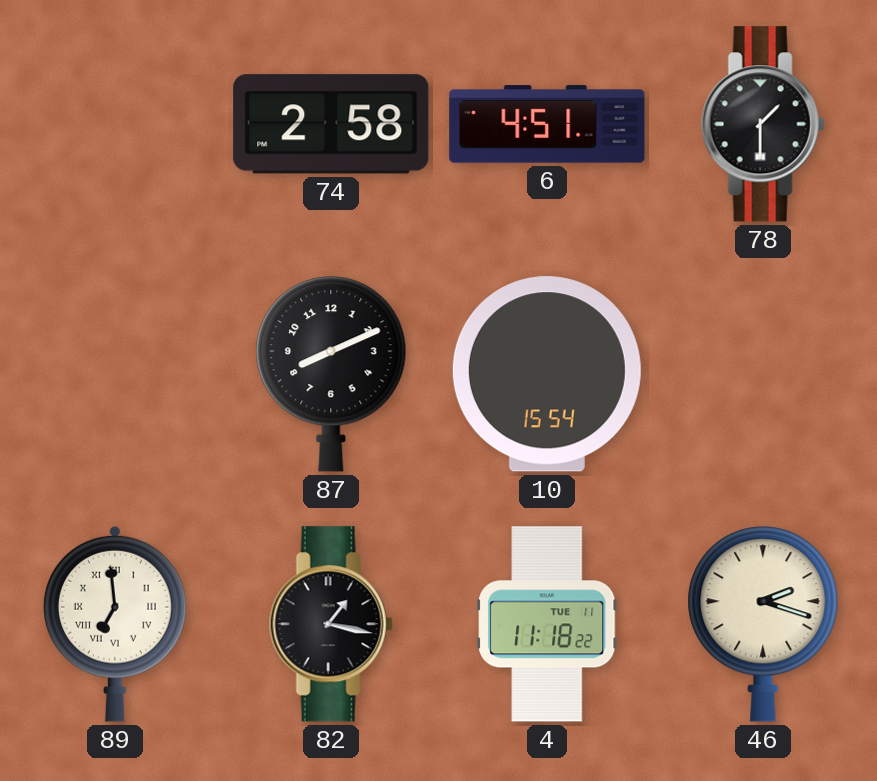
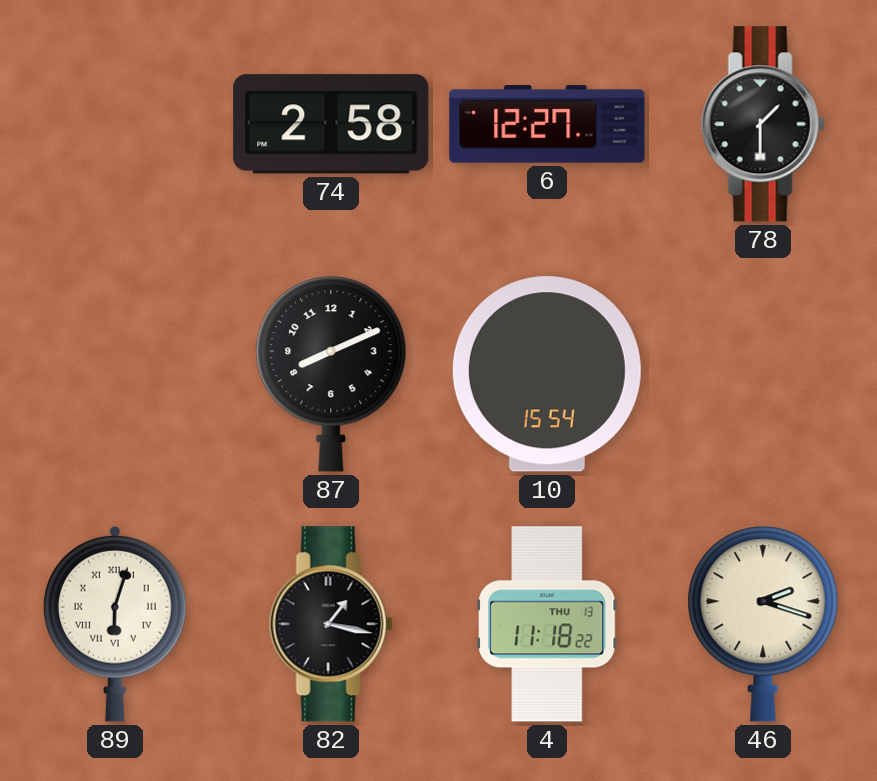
6: 4:51 -> 12:27
89: 6:59 -> 6:03
4 date: TUE 11 -> THU 13
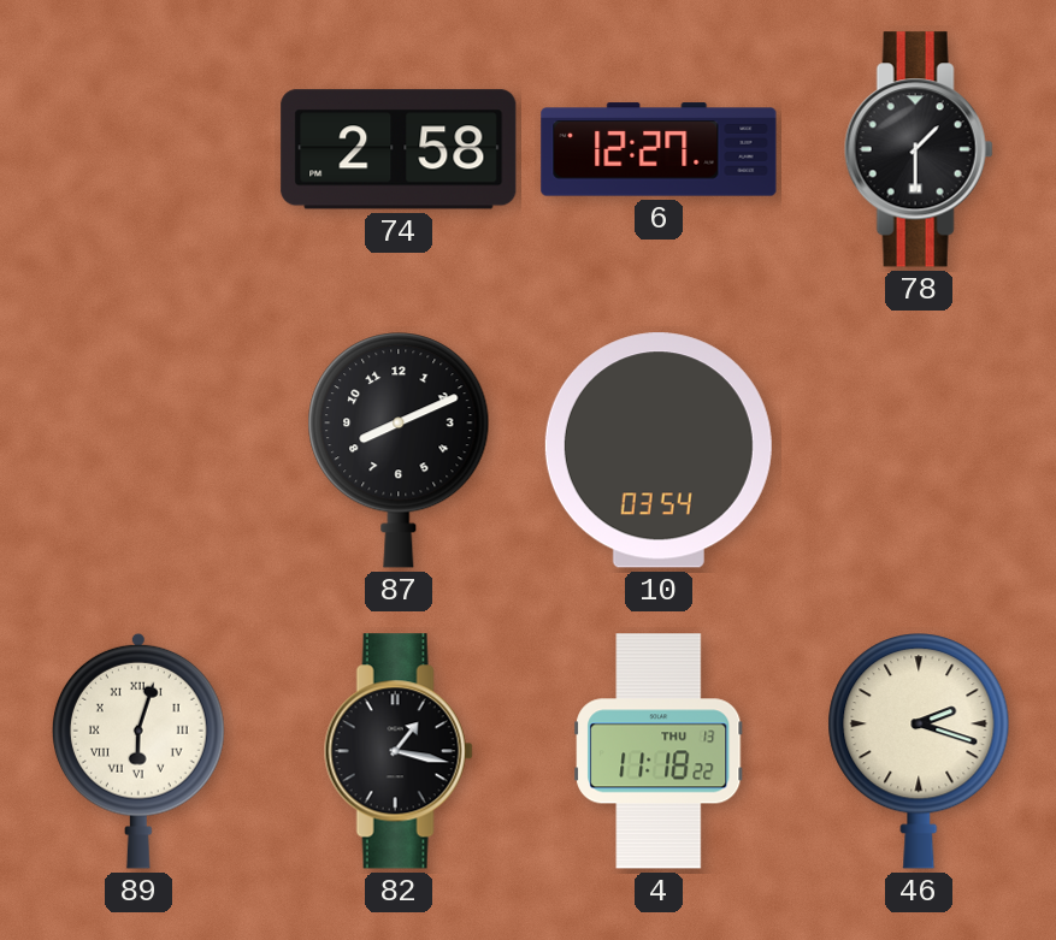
10: 15:54 -> 03:54
